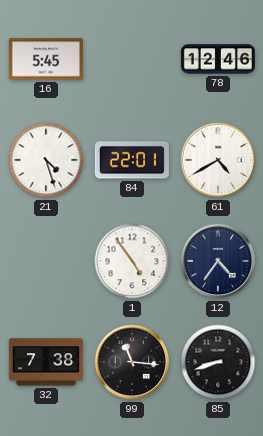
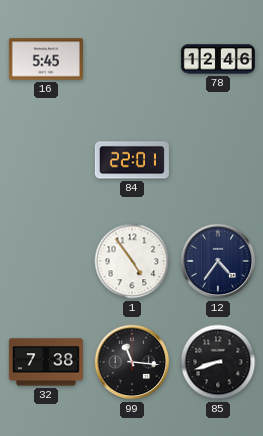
21: 4:27 -> none
61: 4:40 -> none
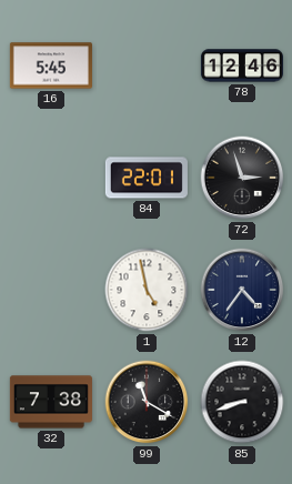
72: none -> 2:57
1: 4:54 -> 4:58
99: 11:16 -> 11:20
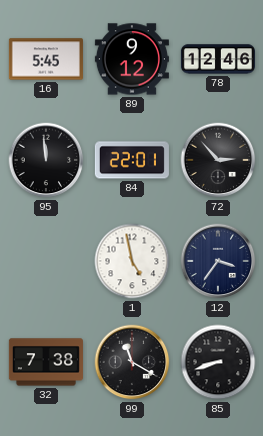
89: none -> 9:12
95: none -> 11:59
72: 2:57 -> 2:53
12: 4:36 -> 3:36
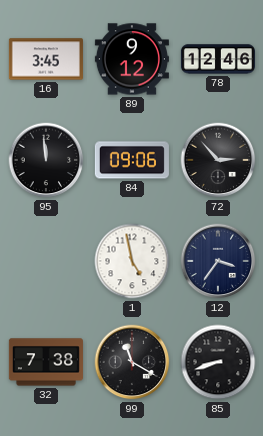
16: 5:45 -> 3:45
84: 22:01 -> 09:06
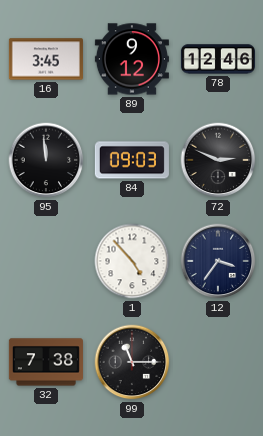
84: 09:06 -> 09:03
72: 2:53 -> 2:49
1: 4:58 -> 4:53
99: 11:20 -> 11:15
85: 8:42 -> none
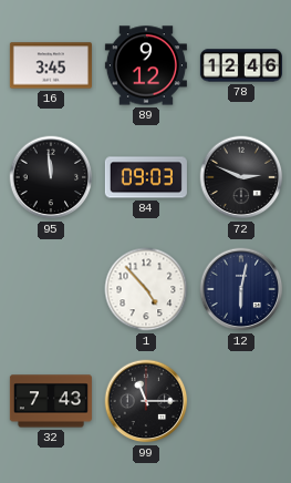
12: 3:36 -> 6:02
32: 7:38 -> 7:43
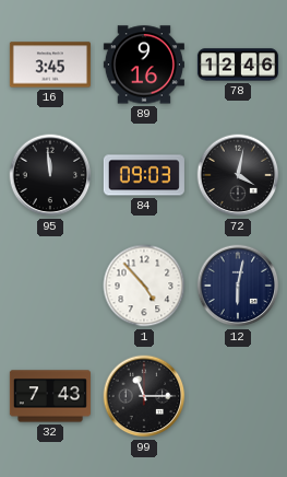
89: 9:12 -> 9:16
72: 2:49 -> 4:02
